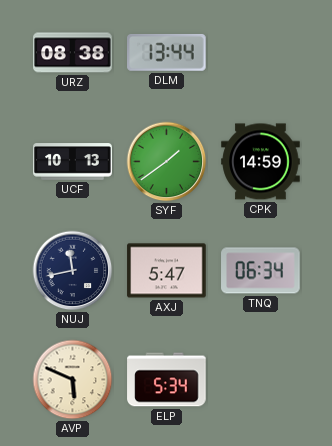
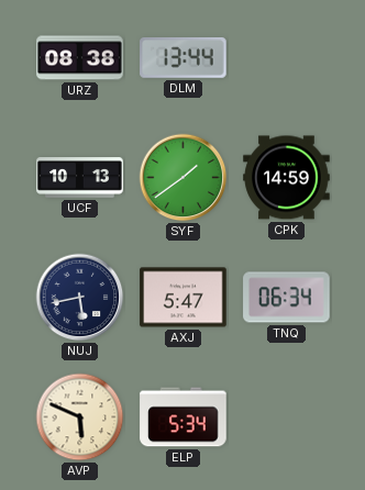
NUJ: 11:43 -> 5:43
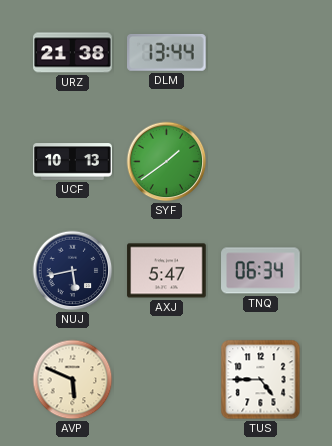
URZ: 08:38 -> 21:38
CPK: 14:59 -> none
ELP: 5:34 -> none
TUS: none -> 4:45
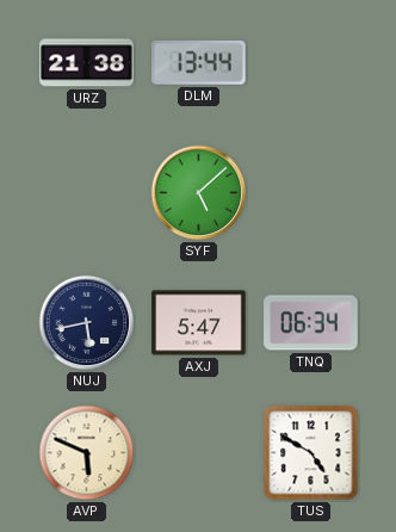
UCF: 10:13 -> none
SYF: 1:39 -> 5:08
TUS: 4:45 -> 4:50
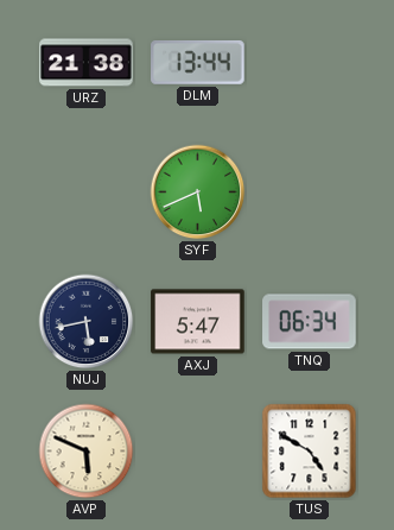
SYF: 5:08 -> 5:41
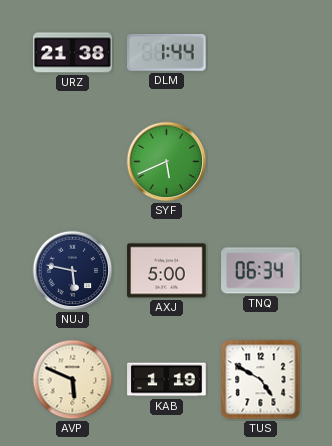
DLM: 13:44 -> 1:44
NUJ: 5:43 -> 5:47
AXJ: 5:47 -> 5:00
KAB: none -> 1:19
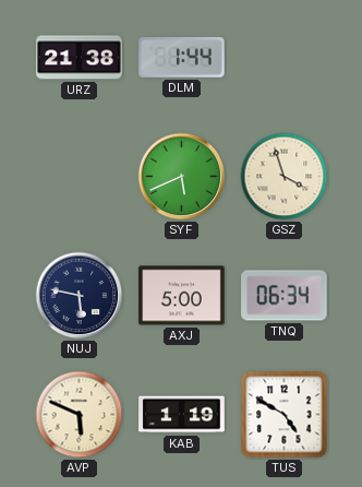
GSZ: none -> 3:57
